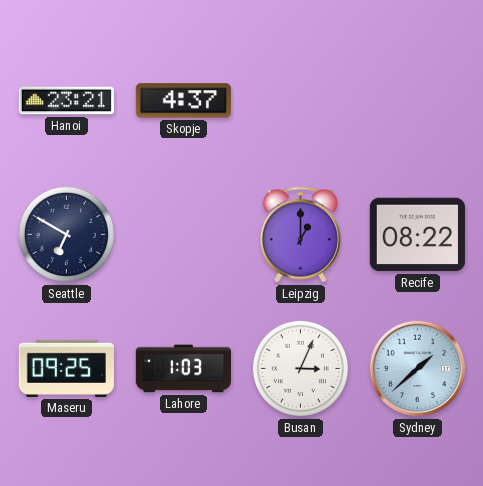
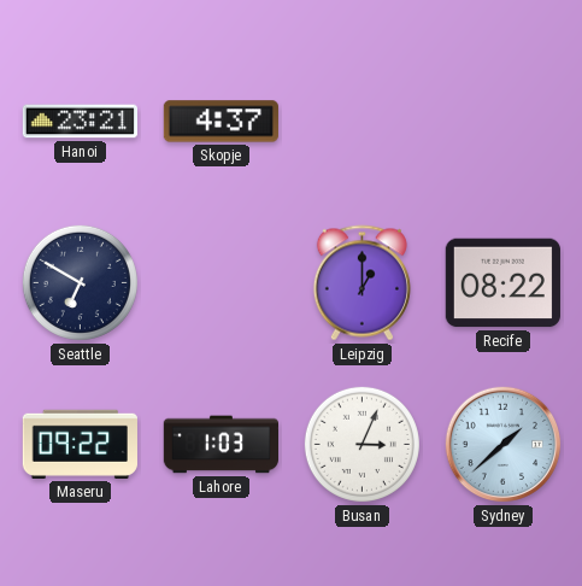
Maseru: 09:25 -> 09:22
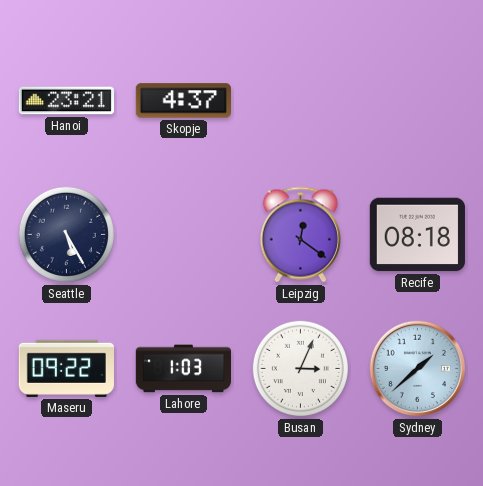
Seattle: 6:50 -> 5:25
Leipzig: 1:00 -> 12:21
Recife: 08:22 -> 08:18
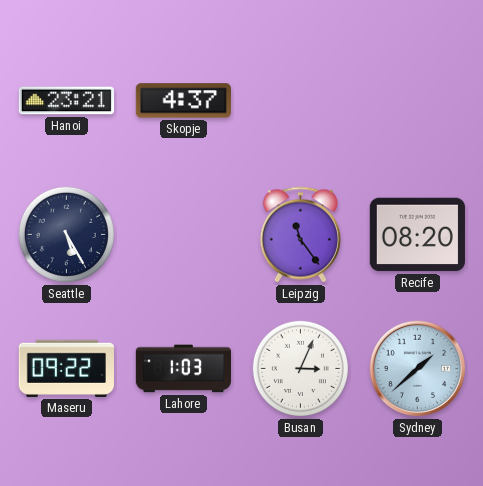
Leipzig: 12:21 -> 11:24
Recife: 08:18 -> 08:20
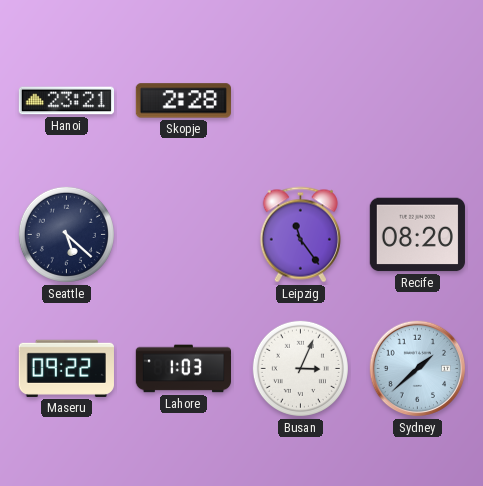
Skopje: 4:37 -> 2:28
Seattle: 5:25 -> 5:22
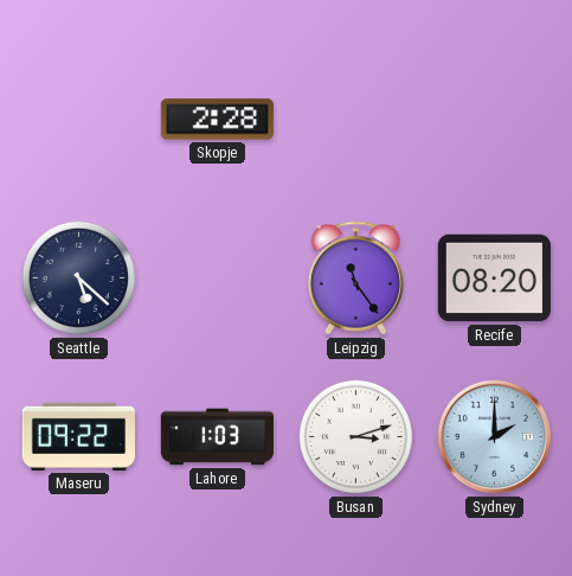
Hanoi: 23:21 -> none
Busan: 3:04 -> 3:12
Sydney: 1:38 -> 2:00
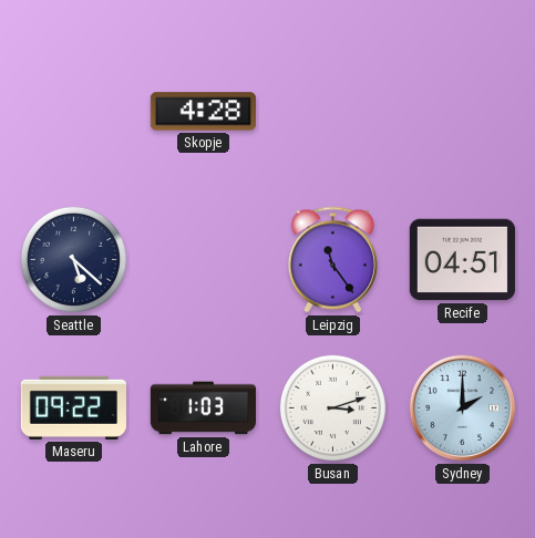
Skopje: 2:28 -> 4:28
Recife: 08:20 -> 04:51
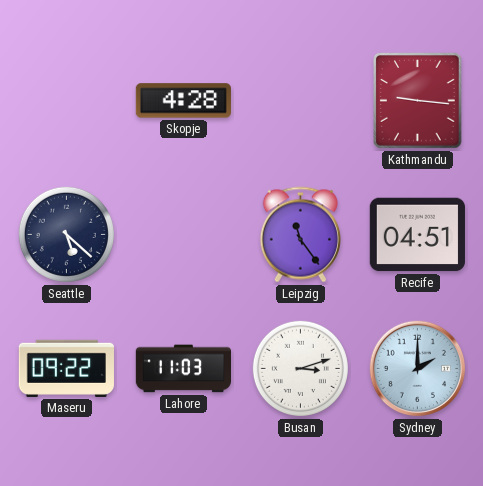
Kathmandu: none -> 9:16
Lahore: 1:03 -> 11:03
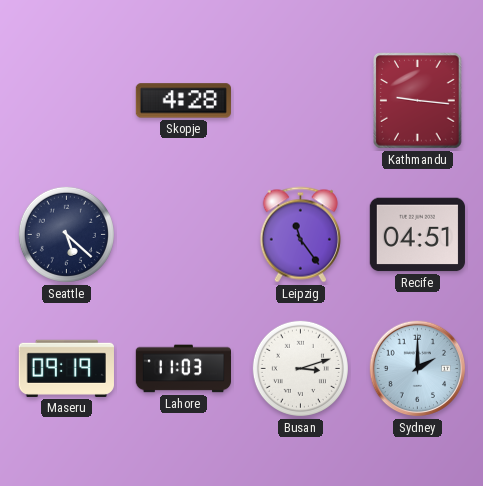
Maseru: 09:22 -> 09:19
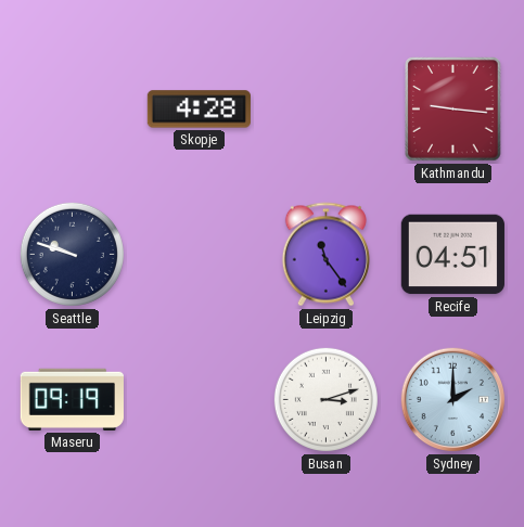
Seattle: 5:22 -> 9:48
Lahore: 11:03 -> none
